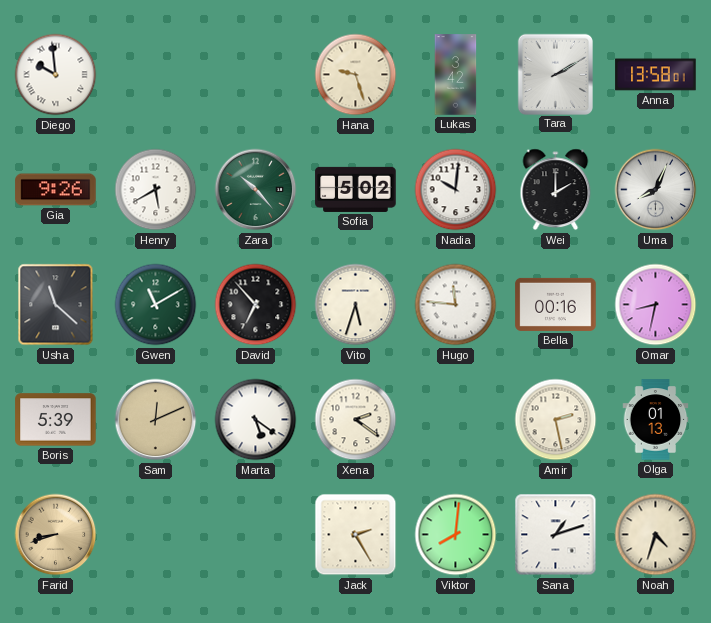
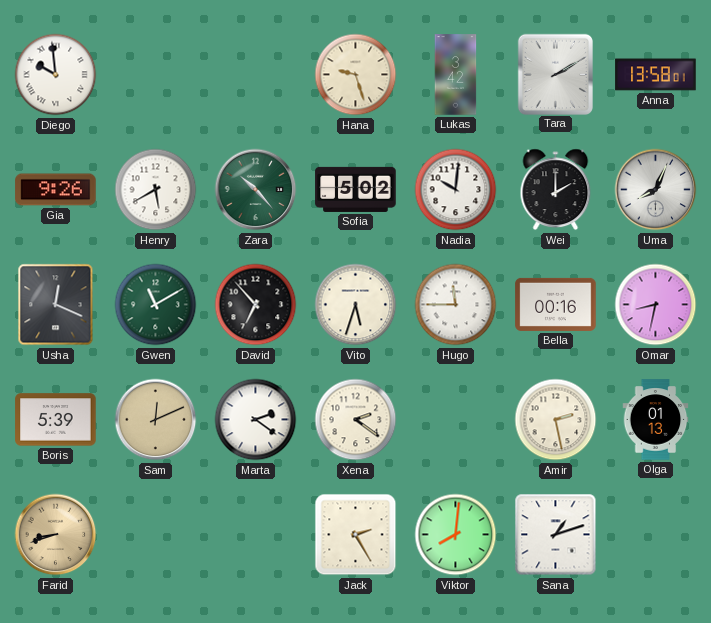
Usha: 11:22 -> 12:19
Hugo: 11:46 -> 11:45
Marta: 5:21 -> 2:21
Noah: 4:33 -> none
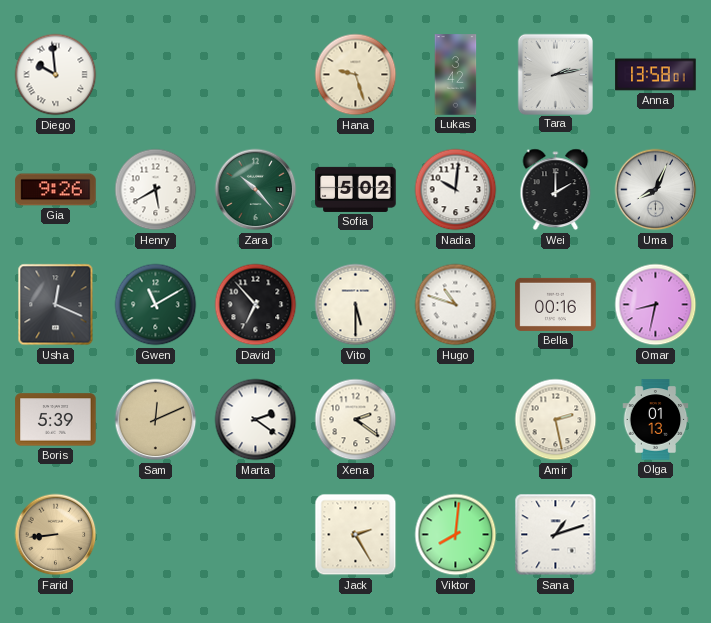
Tara: 2:10 -> 2:13
Vito: 5:33 -> 5:30
Hugo: 11:45 -> 10:48
Farid: 8:42 -> 8:44
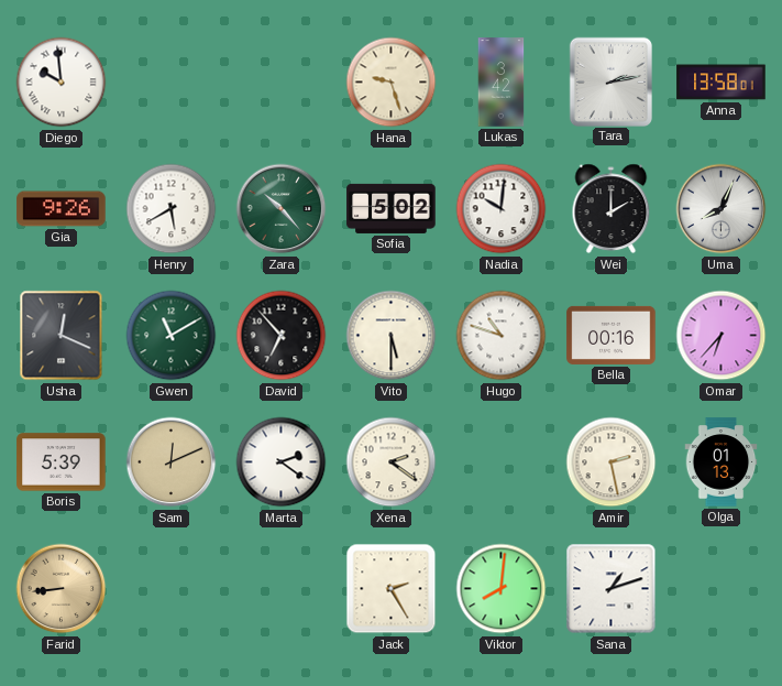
Omar: 8:32 -> 6:37
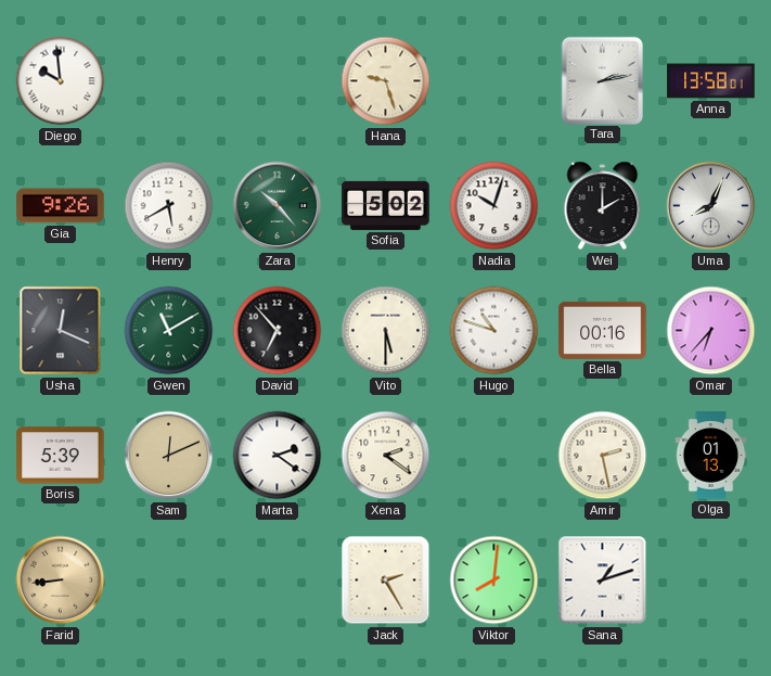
Lukas: 3:42 -> none
Nadia: 10:01 -> 10:03
